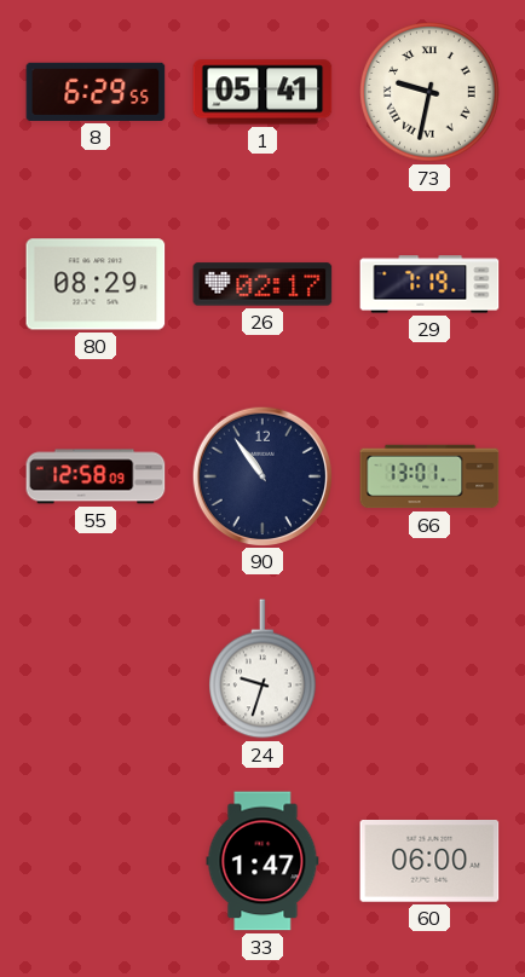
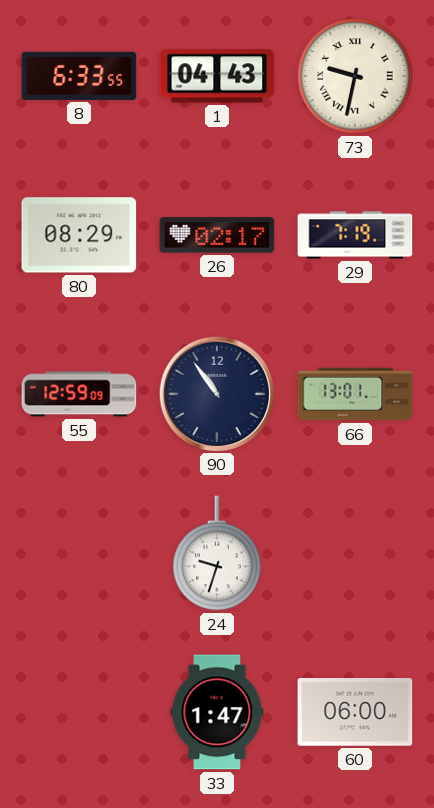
8: 6:29 -> 6:33
1: 05:41 -> 04:43
55: 12:58 -> 12:59
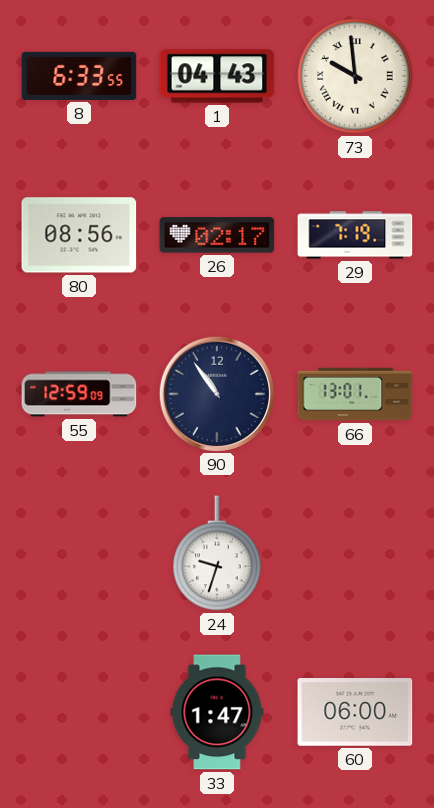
73: 9:32 -> 9:59
80: 08:29 -> 08:56
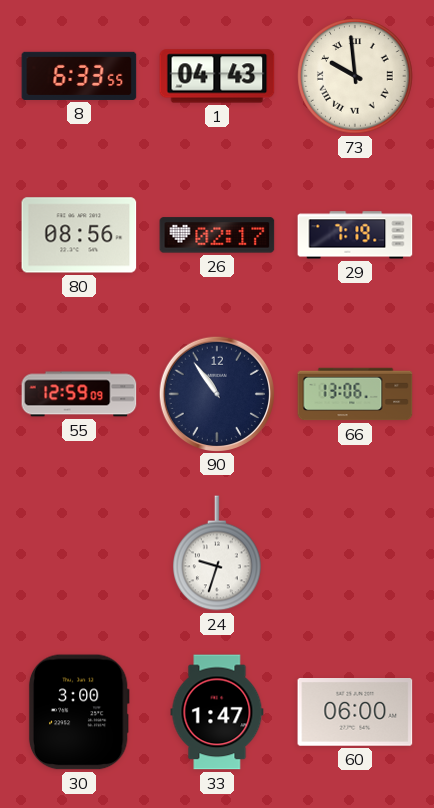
66: 13:01 -> 13:06
30: none -> 3:00
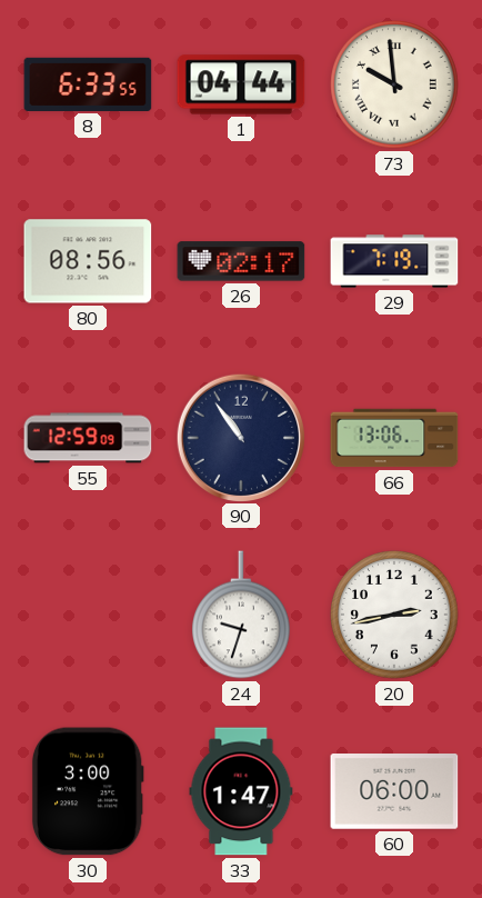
1: 04:43 -> 04:44
20: none -> 2:43
